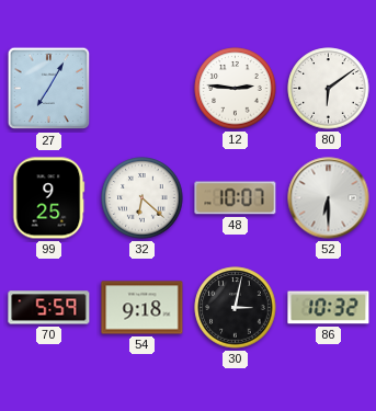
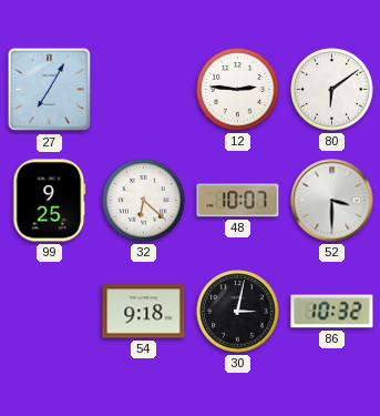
52: 6:30 -> 3:30
70: 5:59 -> none
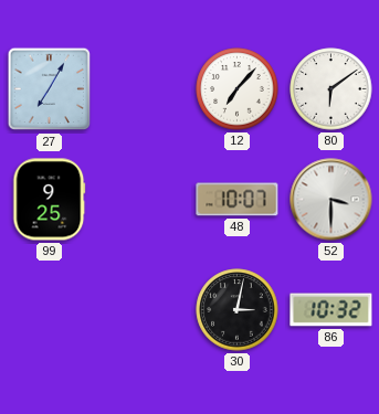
12: 2:46 -> 7:07
32: 6:22 -> none
54: 9:18 -> none
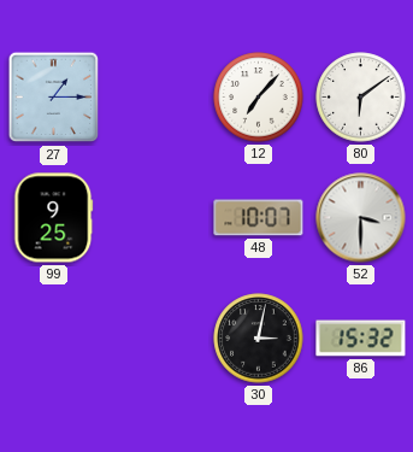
27: 7:05 -> 1:15
86: 10:32 -> 15:32
